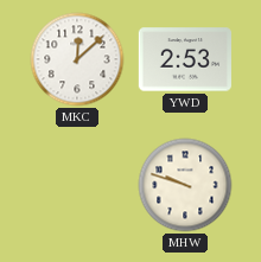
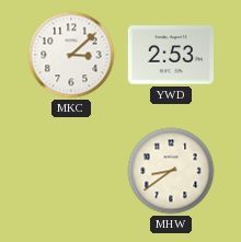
MKC: 12:08 -> 3:08
MHW: 9:48 -> 8:39
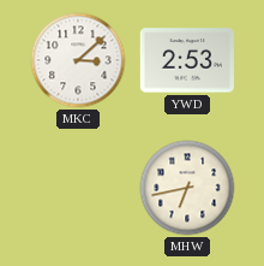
MHW: 8:39 -> 6:43
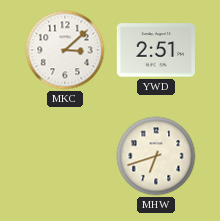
YWD: 2:53 -> 2:51
MHW: 6:43 -> 6:42
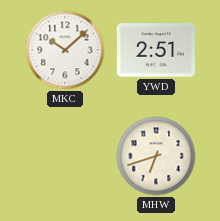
MKC: 3:08 -> 10:08
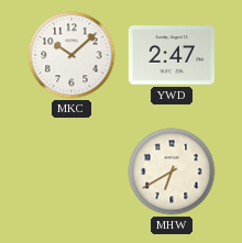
YWD: 2:51 -> 2:47
MHW: 6:42 -> 6:40
